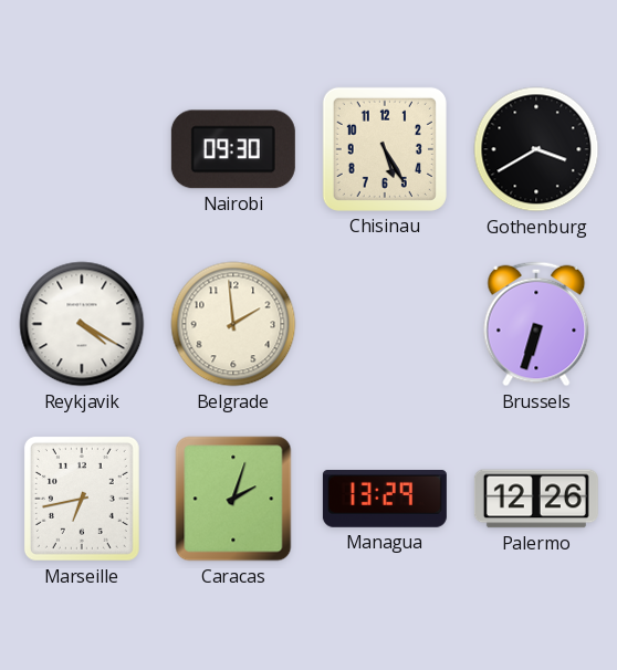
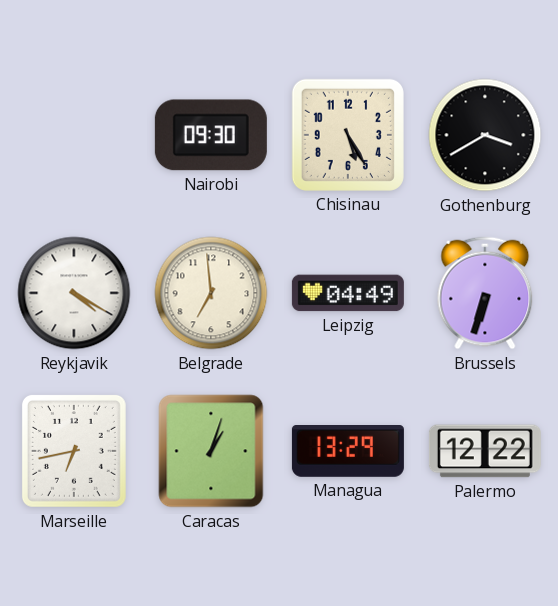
Belgrade: 1:59 -> 6:59
Leipzig: none -> 04:49
Caracas: 2:03 -> 1:03
Palermo: 12:26 -> 12:22
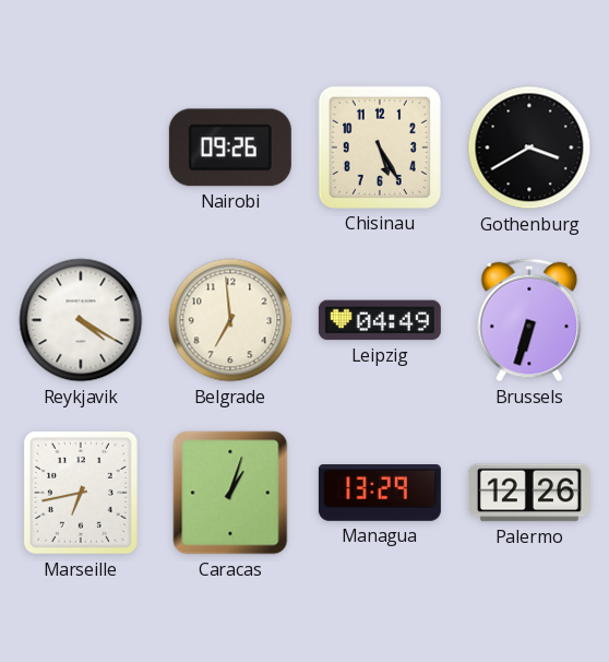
Nairobi: 09:30 -> 09:26
Palermo: 12:22 -> 12:26
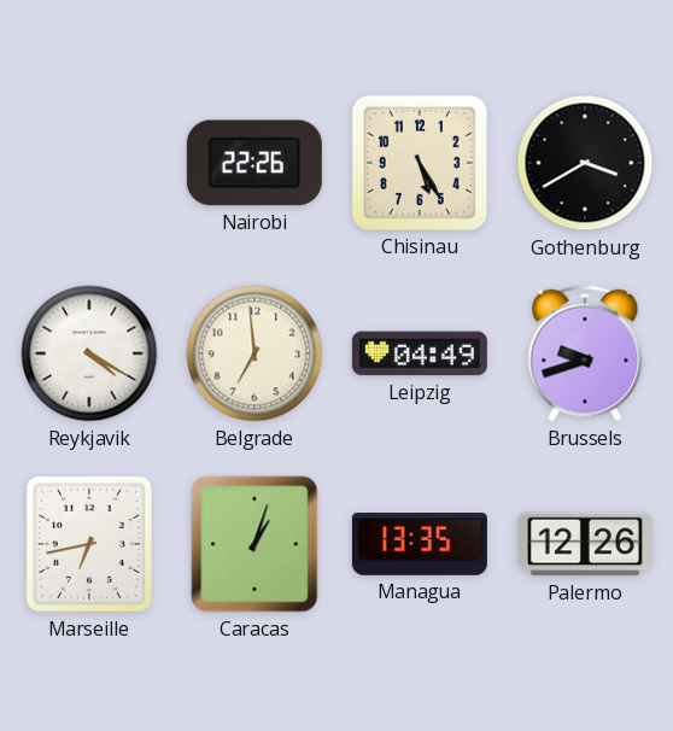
Nairobi: 09:26 -> 22:26
Brussels: 6:33 -> 9:42
Managua: 13:29 -> 13:35
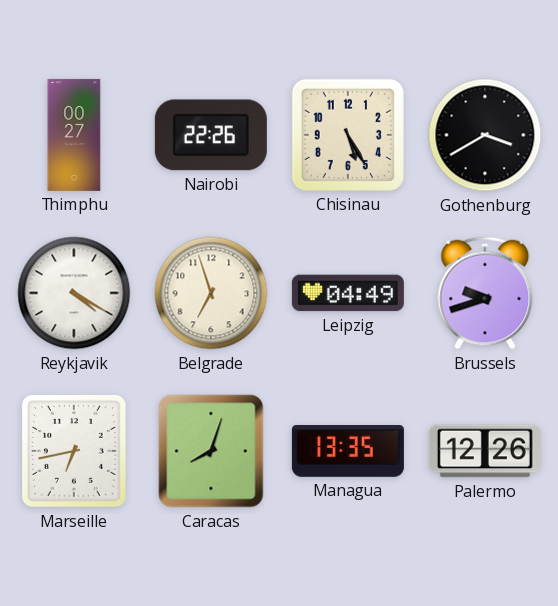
Thimphu: none -> 00:27
Belgrade: 6:59 -> 6:57
Caracas: 1:03 -> 8:03
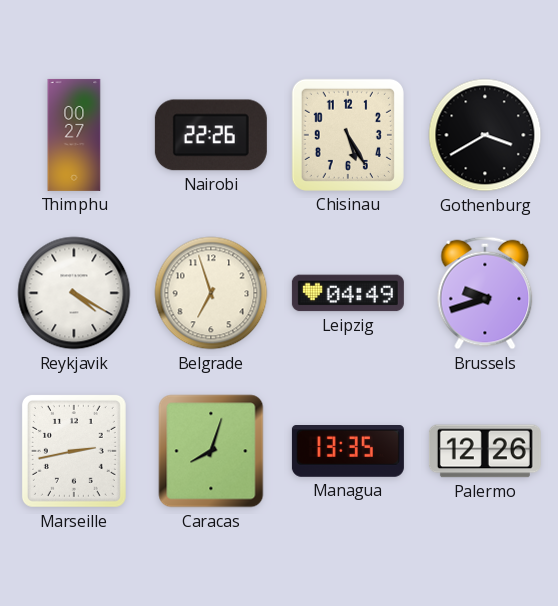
Marseille: 6:43 -> 2:43
